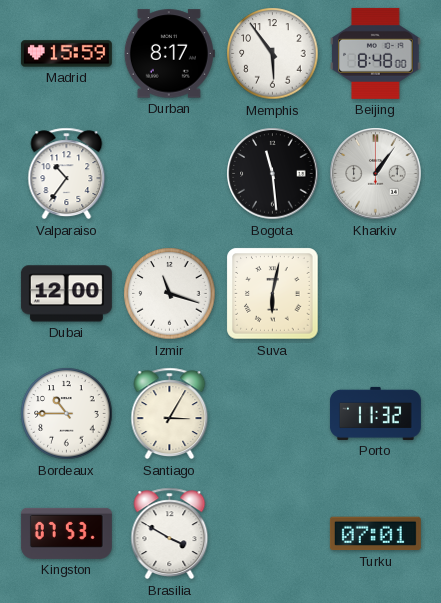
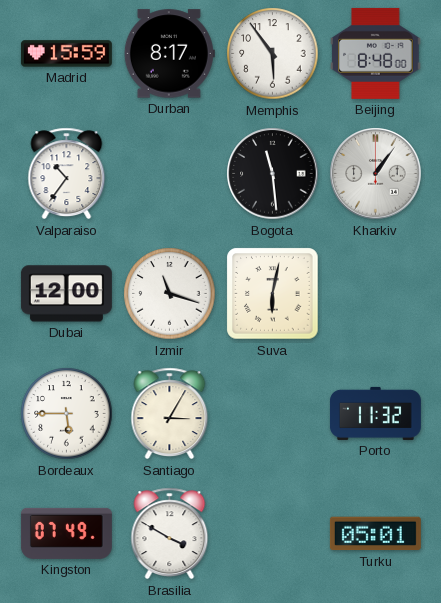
Bordeaux: 10:45 -> 5:45
Kingston: 07:53 -> 07:49
Turku: 07:01 -> 05:01
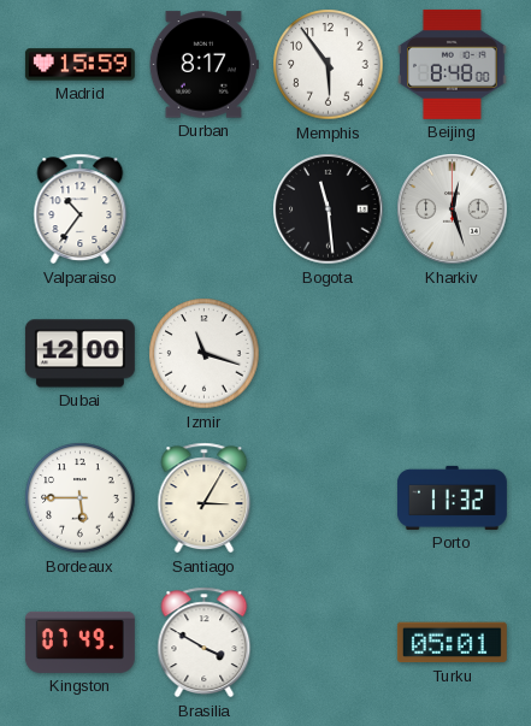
Kharkiv: 1:06 -> 12:27
Suva: 6:02 -> none
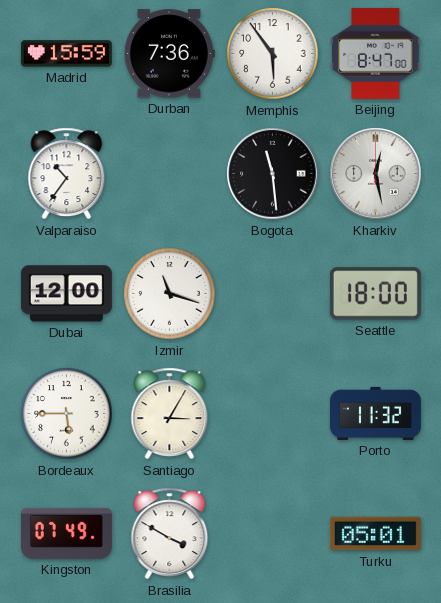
Durban: 8:17 -> 7:36
Beijing: 8:48 -> 8:47
Kharkiv: 12:27 -> 12:28
Seattle: none -> 18:00
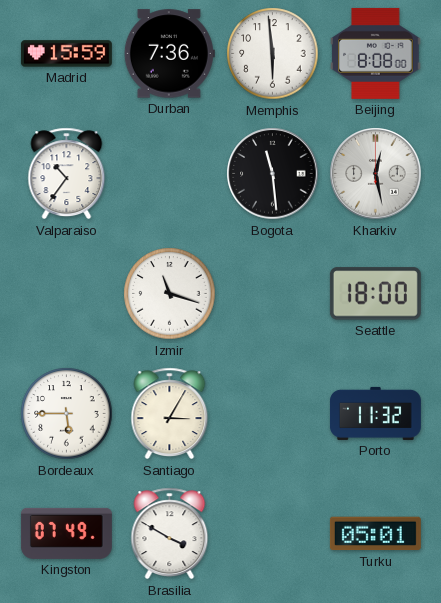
Memphis: 5:54 -> 5:59
Beijing: 8:47 -> 8:08
Dubai: 12:00 -> none
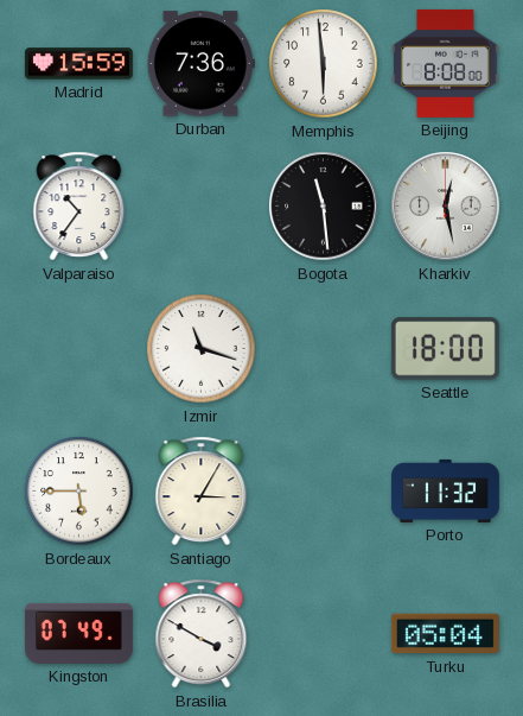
Turku: 05:01 -> 05:04
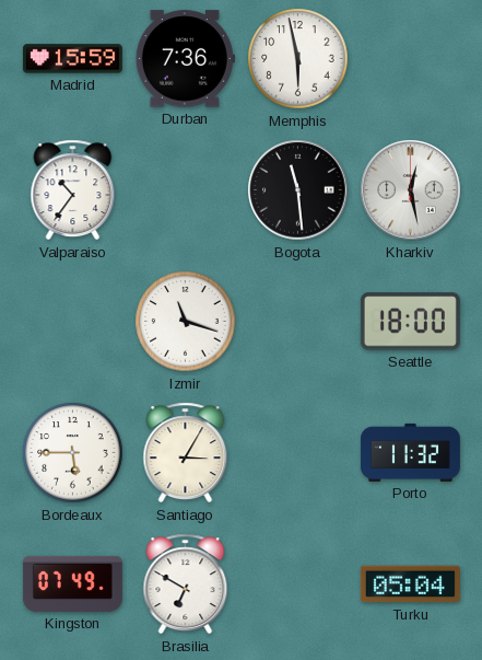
Memphis: 5:59 -> 5:58
Beijing: 8:08 -> none
Brasilia: 3:50 -> 6:50
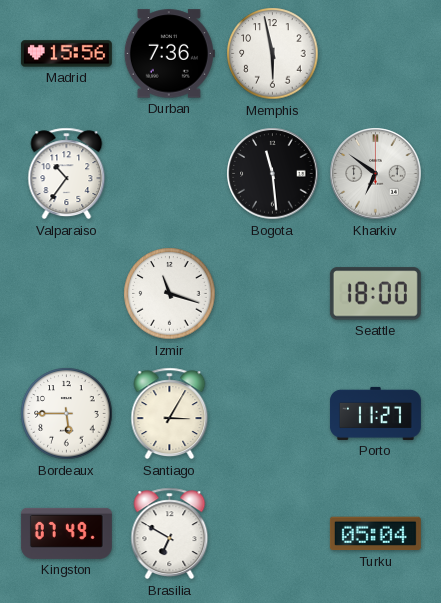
Madrid: 15:59 -> 15:56
Kharkiv: 12:28 -> 6:51
Porto: 11:32 -> 11:27
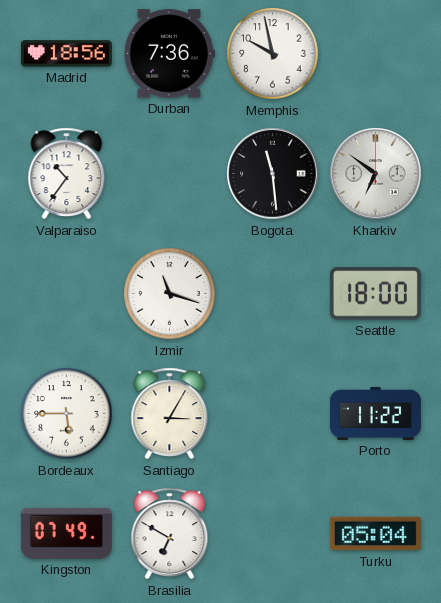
Madrid: 15:56 -> 18:56
Memphis: 5:58 -> 9:58
Porto: 11:27 -> 11:22
